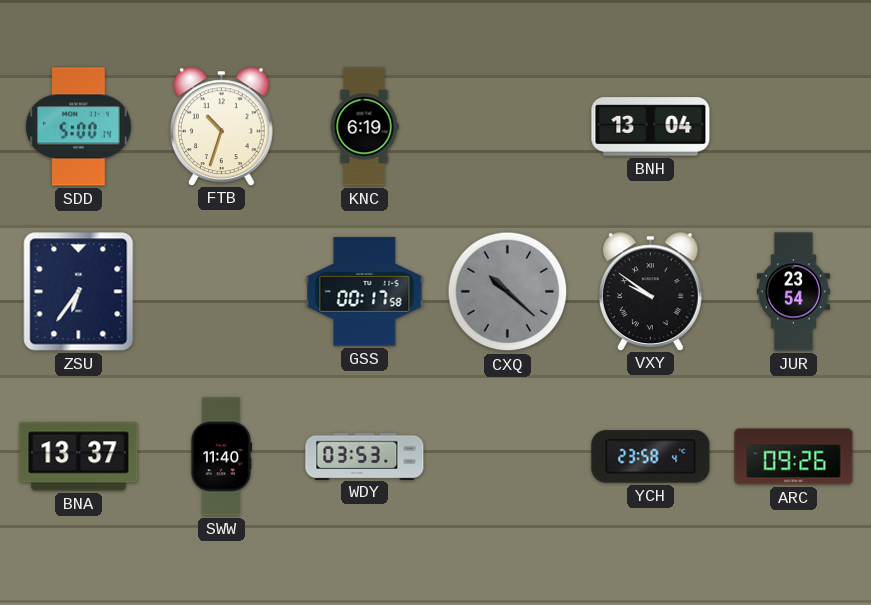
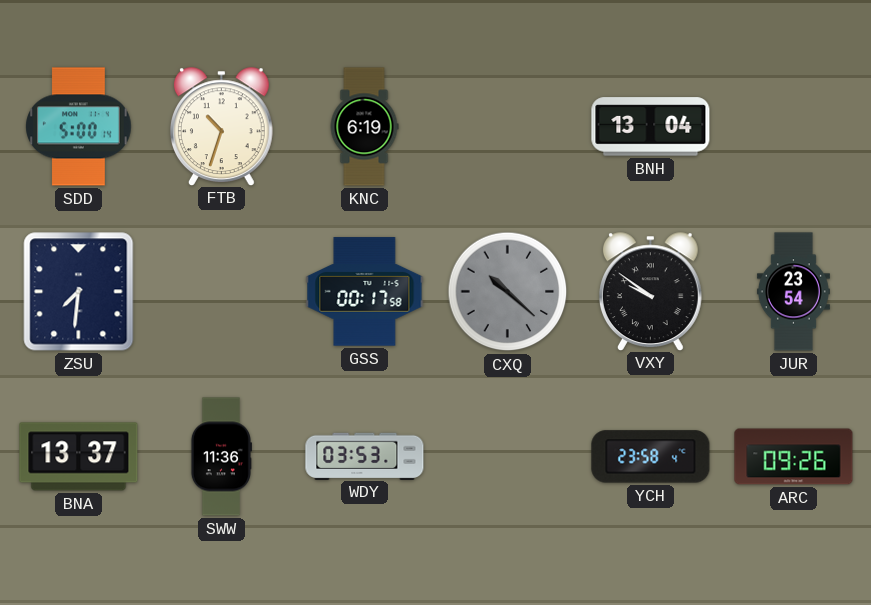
ZSU: 6:36 -> 7:31
SWW: 11:40 -> 11:36
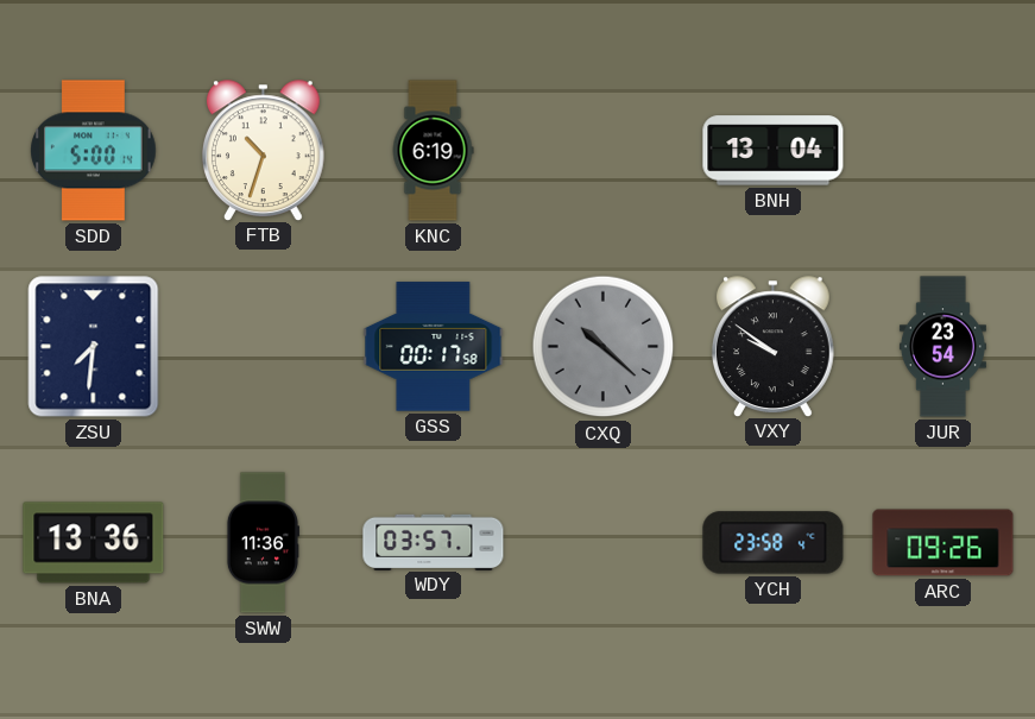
BNA: 13:37 -> 13:36
WDY: 03:53 -> 03:57
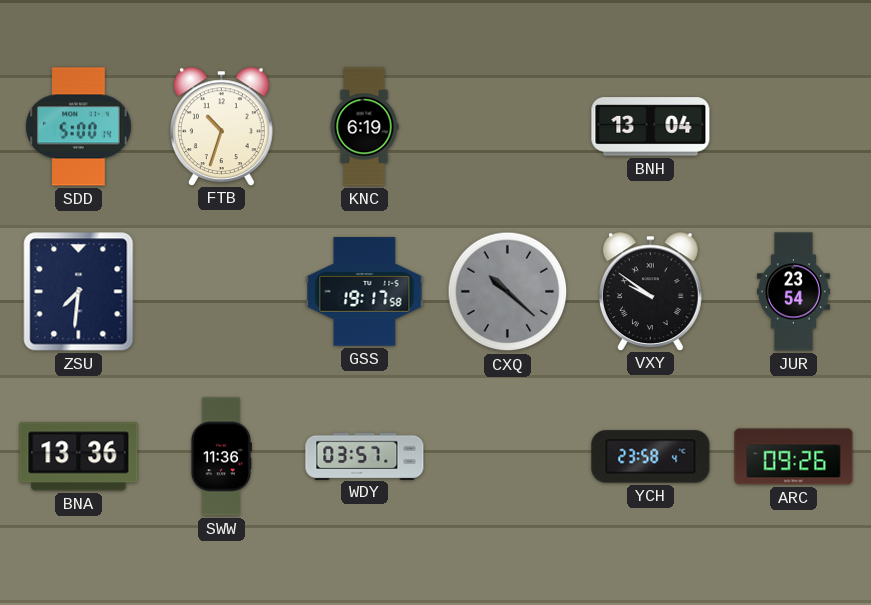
GSS: 00:17 -> 19:17
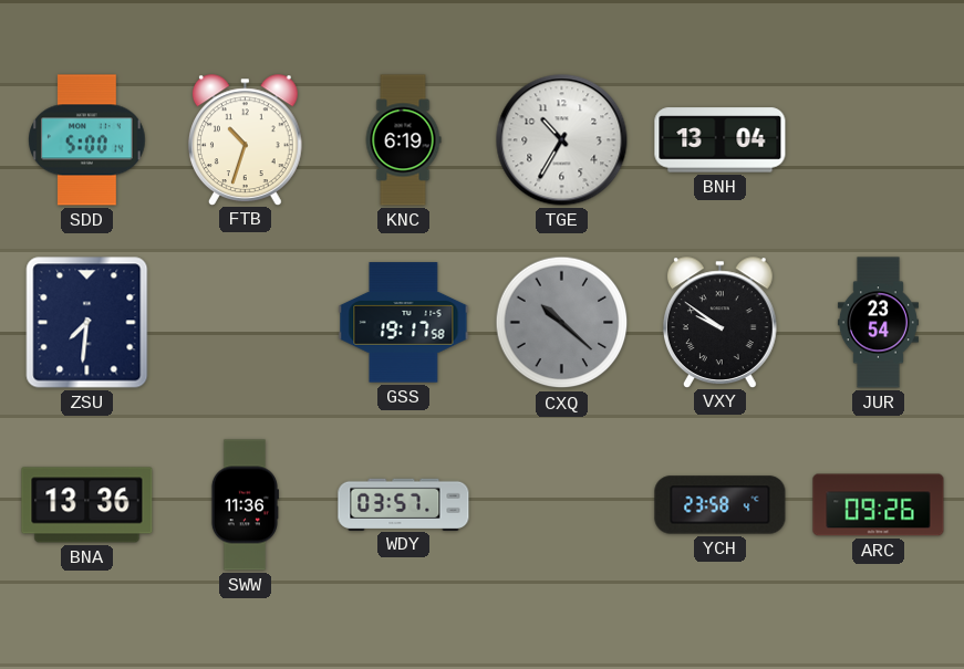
TGE: none -> 10:35
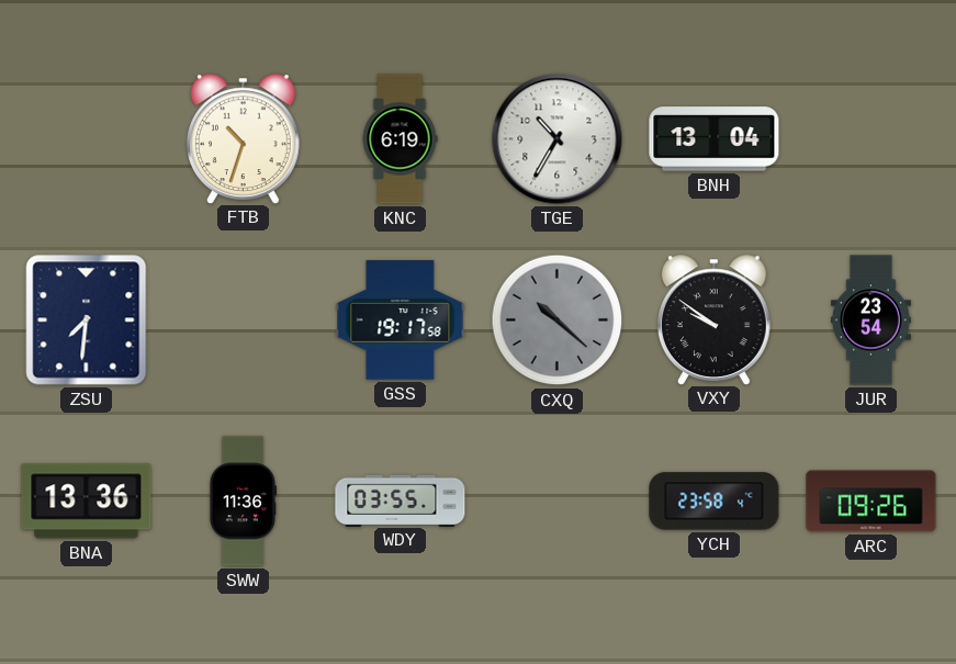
SDD: 5:00 -> none
WDY: 03:57 -> 03:55
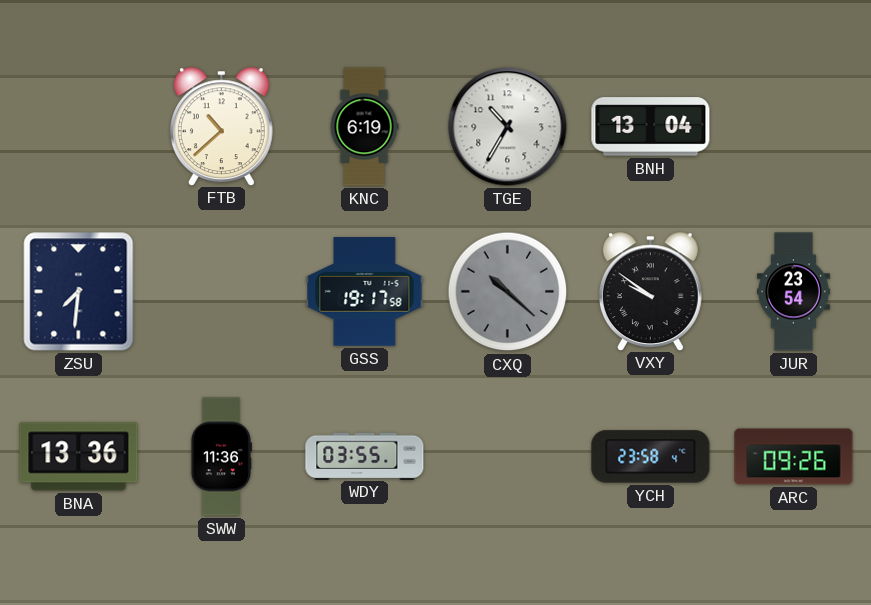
FTB: 10:33 -> 10:38
